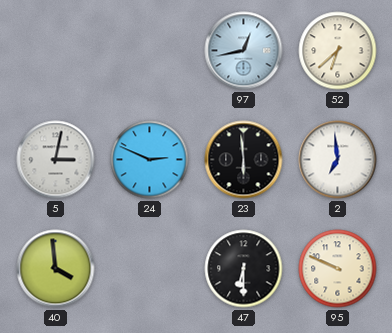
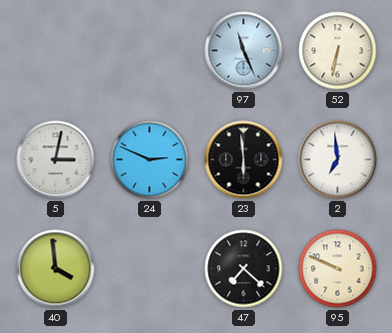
97: 12:43 -> 11:26
52: 6:38 -> 6:32
47: 6:30 -> 7:22
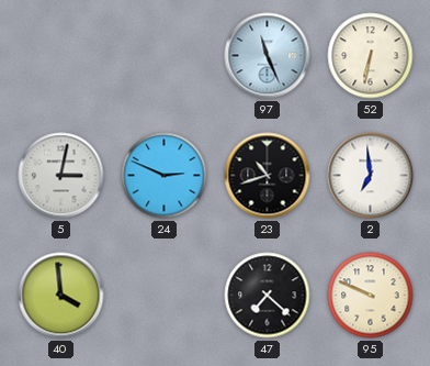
23: 5:59 -> 10:42
